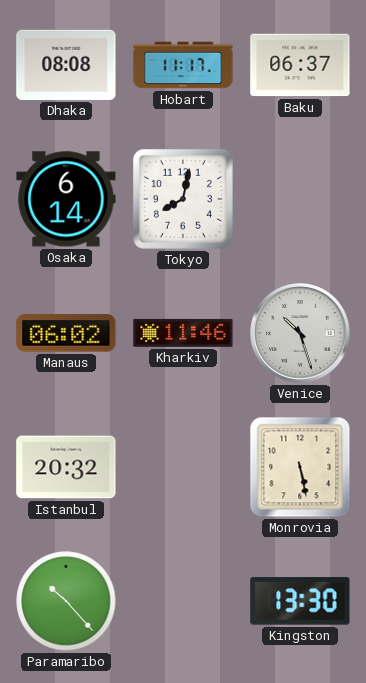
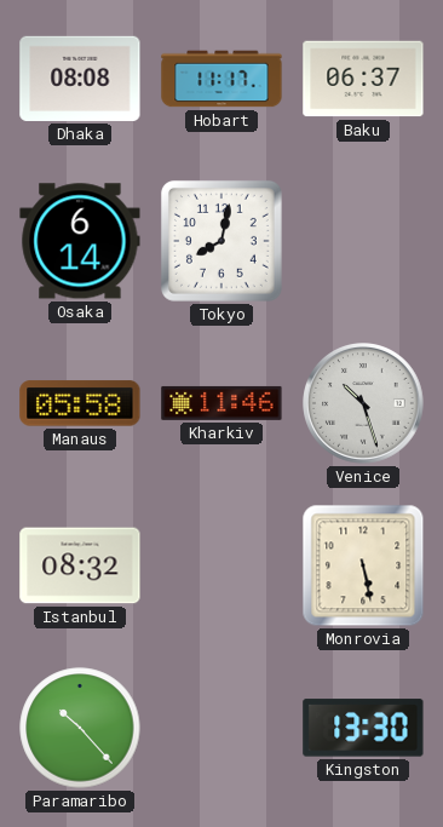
Manaus: 06:02 -> 05:58
Istanbul: 20:32 -> 08:32
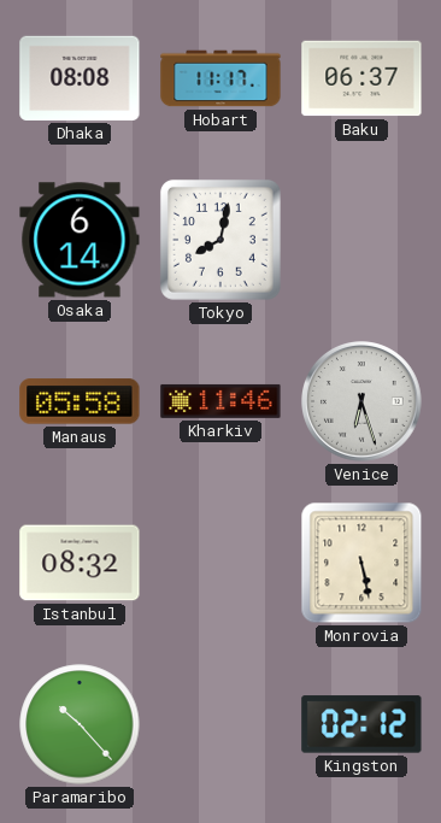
Venice: 10:27 -> 6:27
Kingston: 13:30 -> 02:12
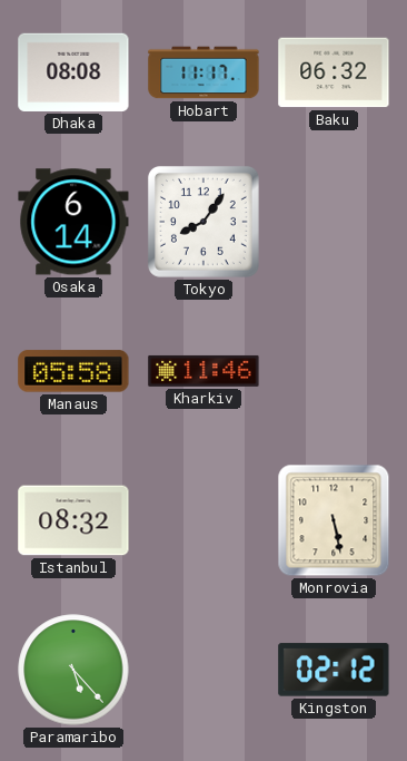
Baku: 06:37 -> 06:32
Tokyo: 8:02 -> 8:06
Venice: 6:27 -> none
Paramaribo: 10:23 -> 5:23
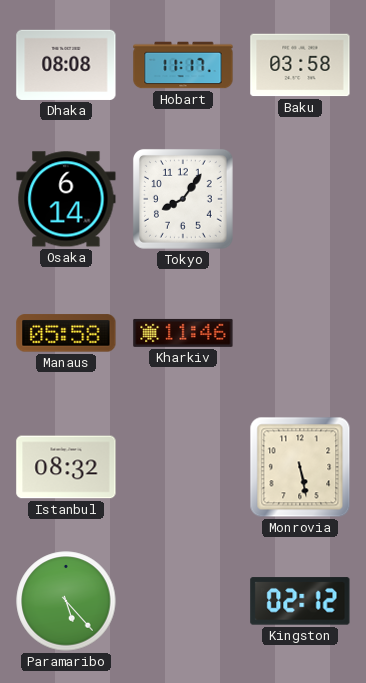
Baku: 06:32 -> 03:58
